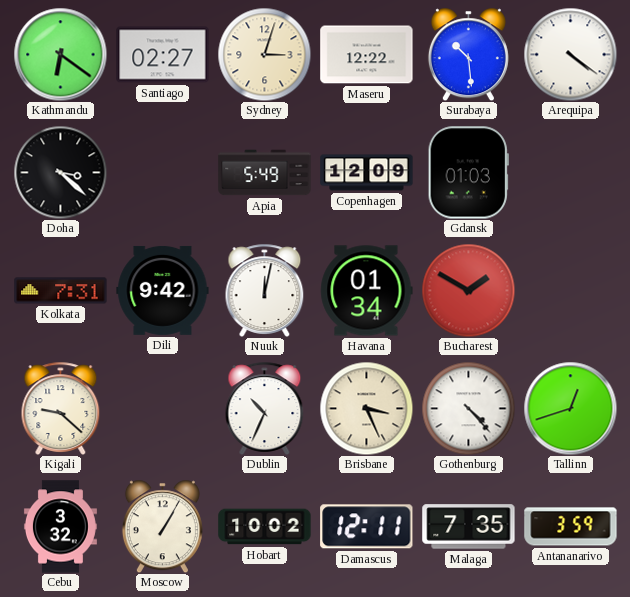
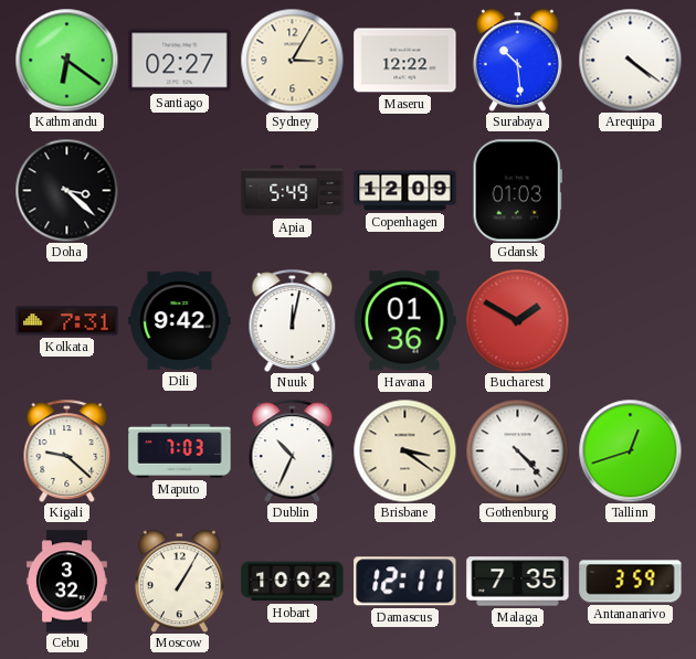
Sydney: 3:03 -> 3:05
Havana: 01:34 -> 01:36
Maputo: none -> 7:03
Brisbane: 3:26 -> 3:21
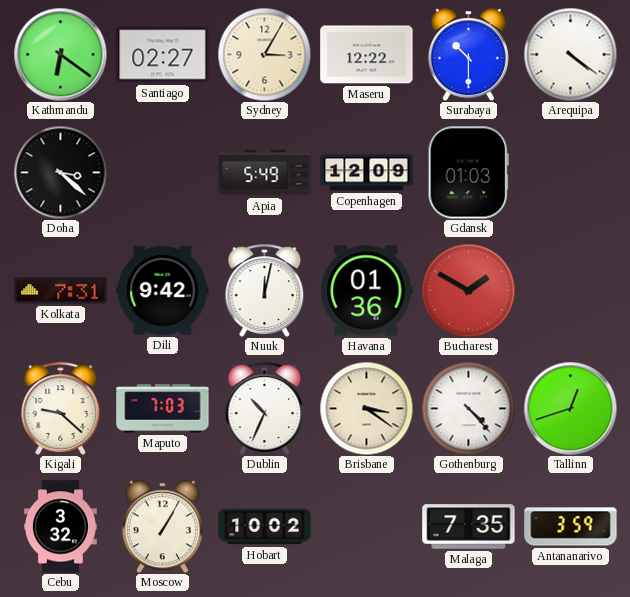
Surabaya: 10:29 -> 10:30
Damascus: 12:11 -> none
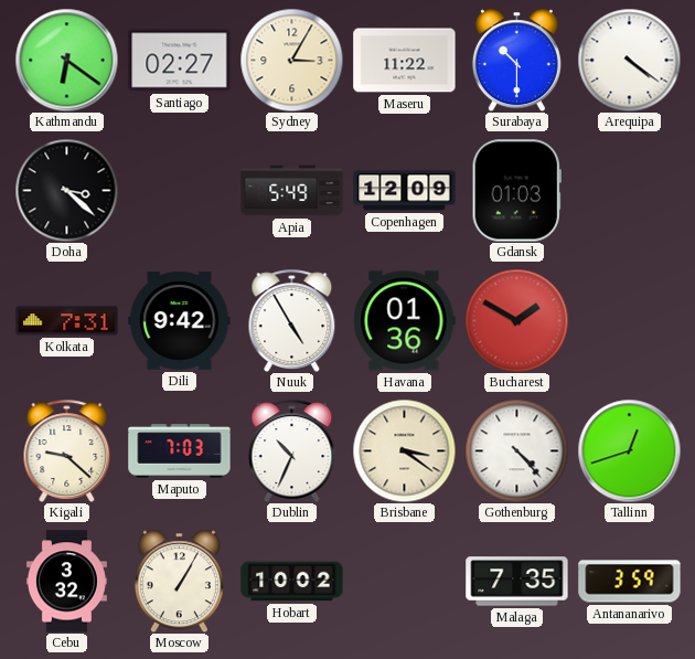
Maseru: 12:22 -> 11:22
Nuuk: 12:02 -> 4:55
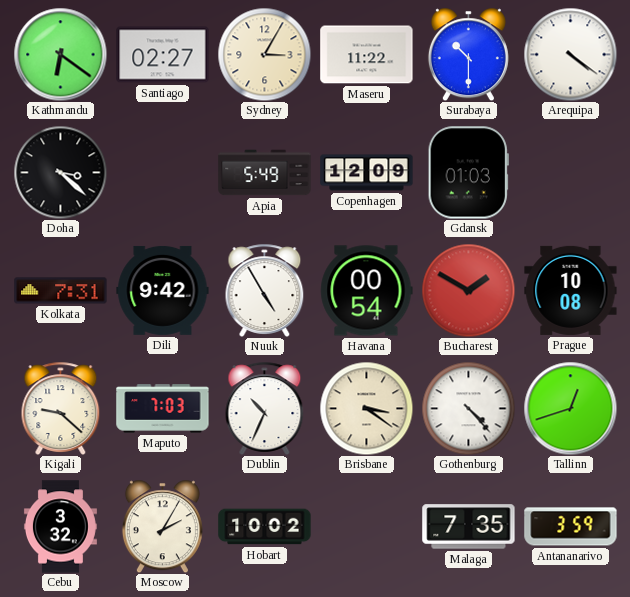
Havana: 01:36 -> 00:54
Prague: none -> 10:08
Moscow: 1:05 -> 2:05
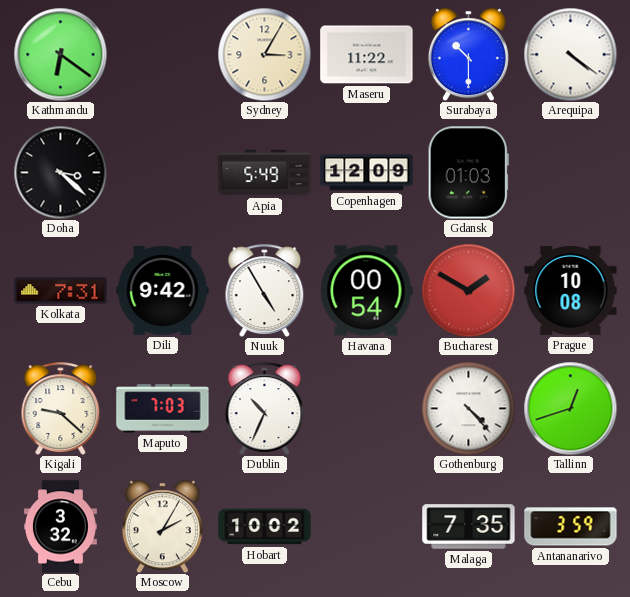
Santiago: 02:27 -> none
Brisbane: 3:21 -> none
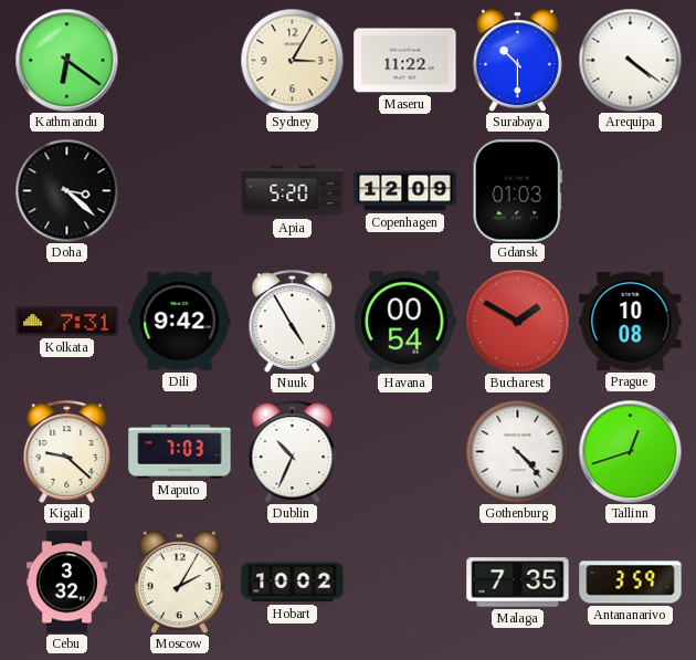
Apia: 5:49 -> 5:20
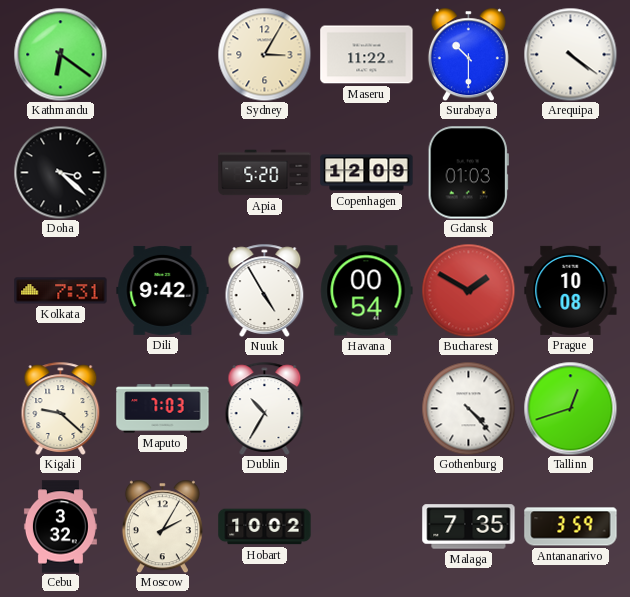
Dublin: 10:34 -> 10:35
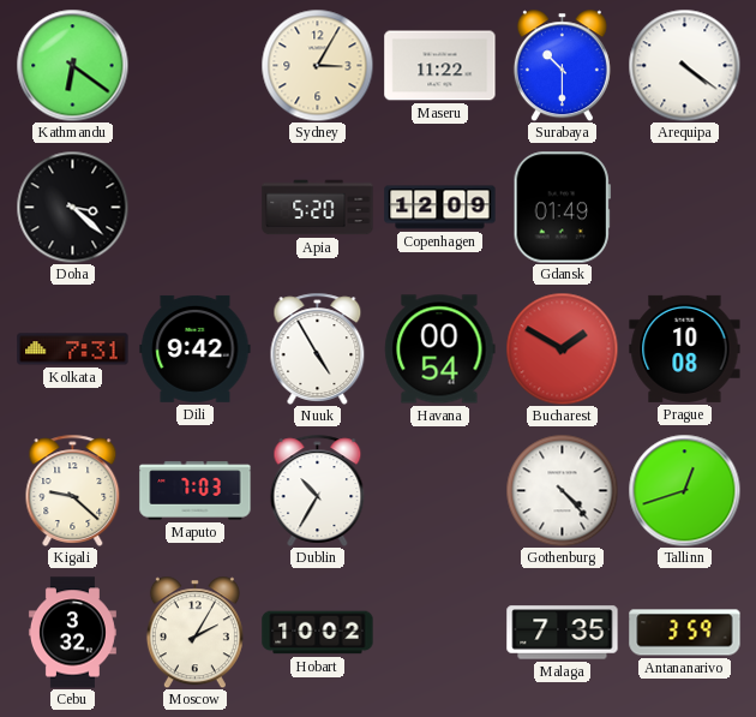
Gdansk: 01:03 -> 01:49
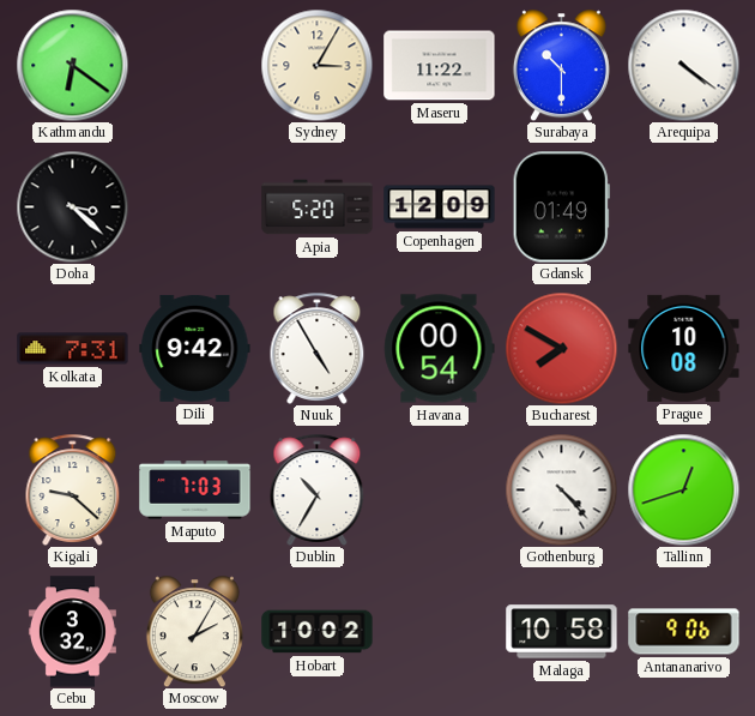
Bucharest: 1:50 -> 7:50
Malaga: 7:35 -> 10:58
Antananarivo: 3:59 -> 9:06
